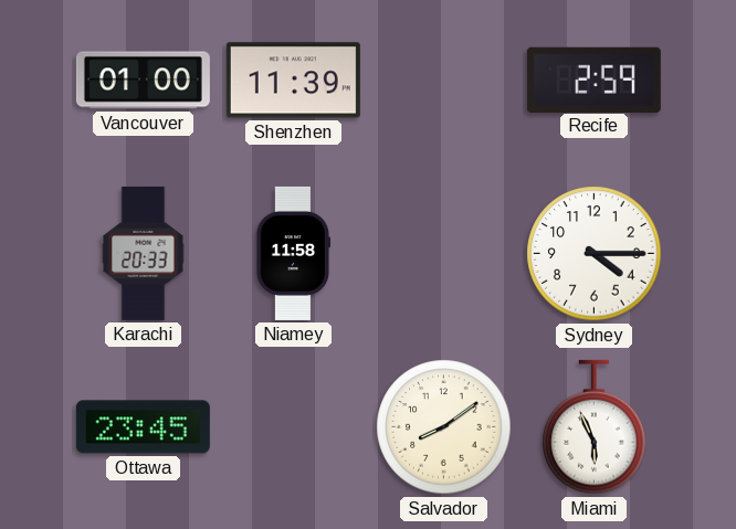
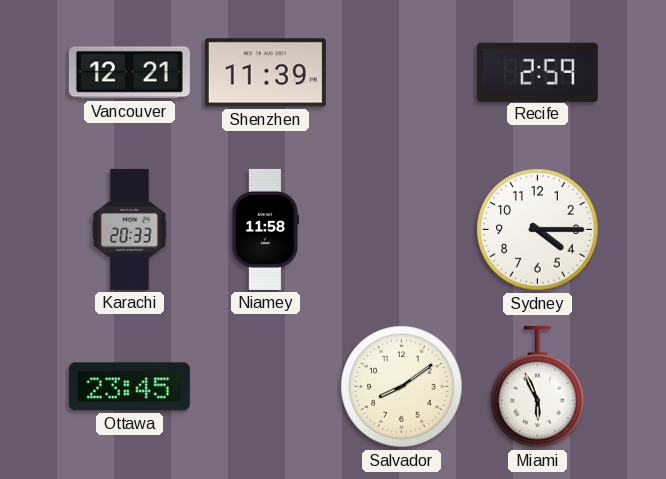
Vancouver: 01:00 -> 12:21
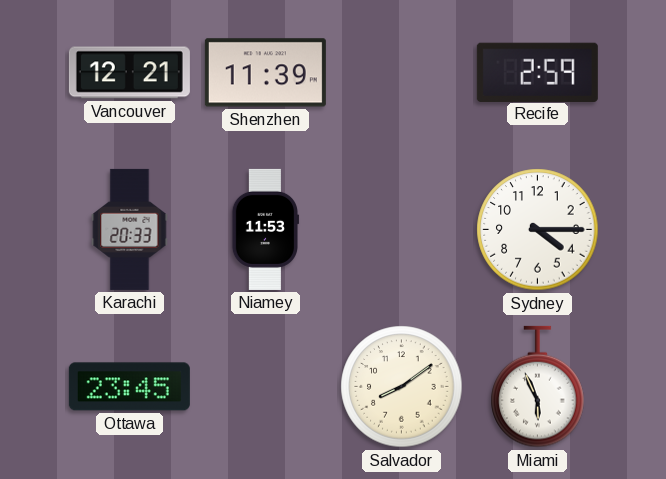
Niamey: 11:58 -> 11:53
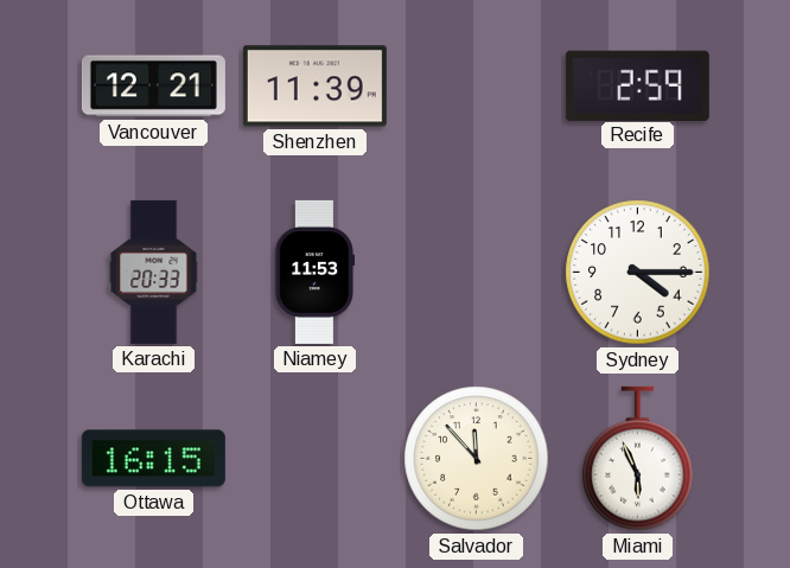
Ottawa: 23:45 -> 16:15
Salvador: 8:09 -> 11:53
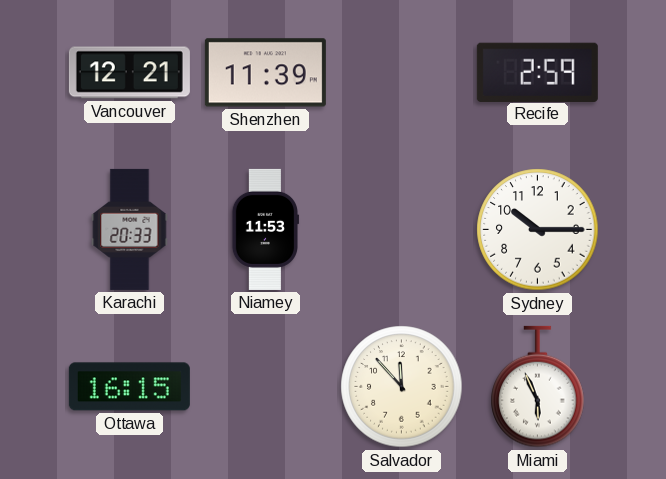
Sydney: 4:15 -> 10:15
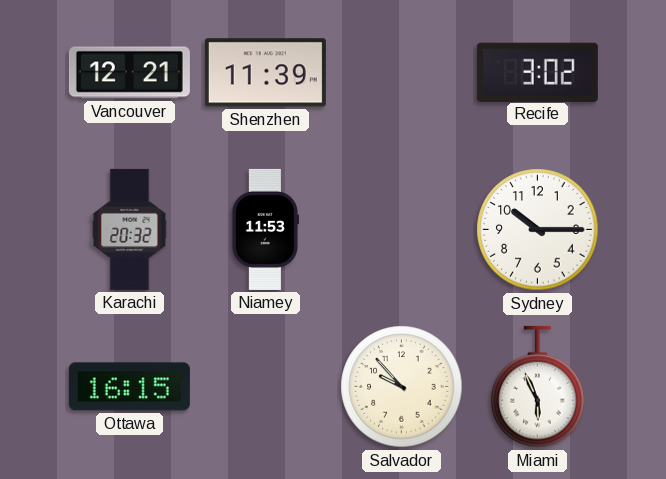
Recife: 2:59 -> 3:02
Karachi: 20:33 -> 20:32
Salvador: 11:53 -> 9:53
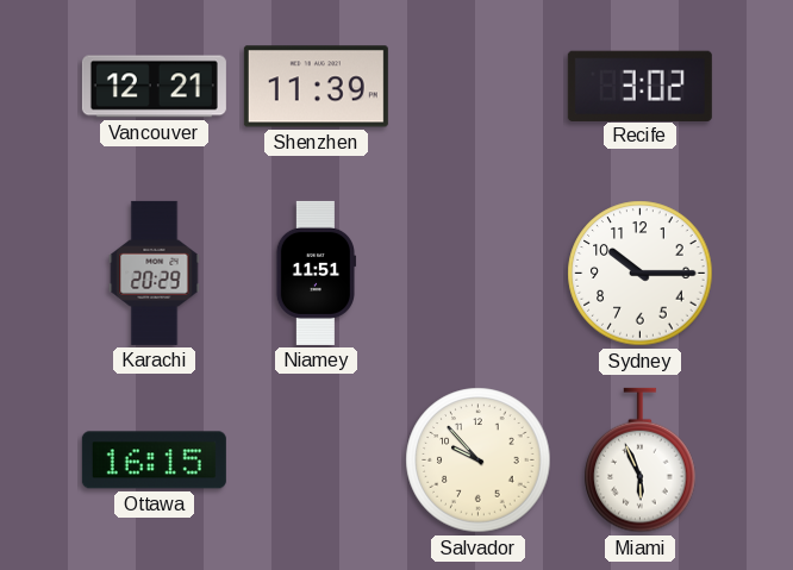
Karachi: 20:32 -> 20:29
Niamey: 11:53 -> 11:51
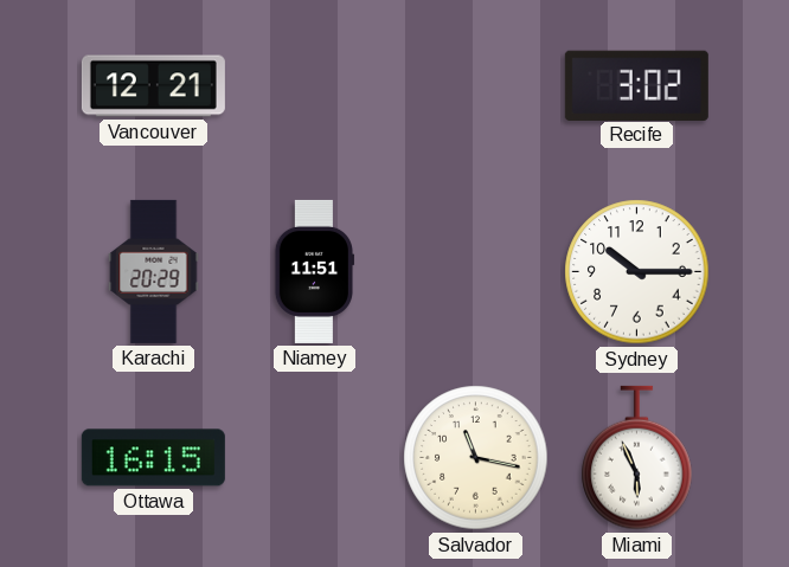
Shenzhen: 11:39 -> none
Salvador: 9:53 -> 11:17
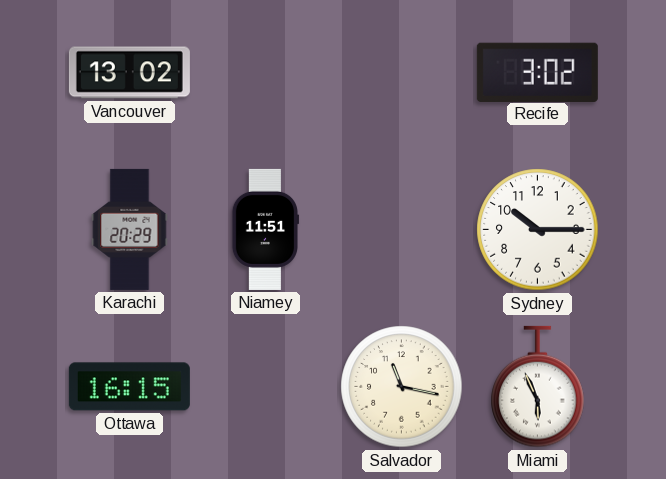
Vancouver: 12:21 -> 13:02
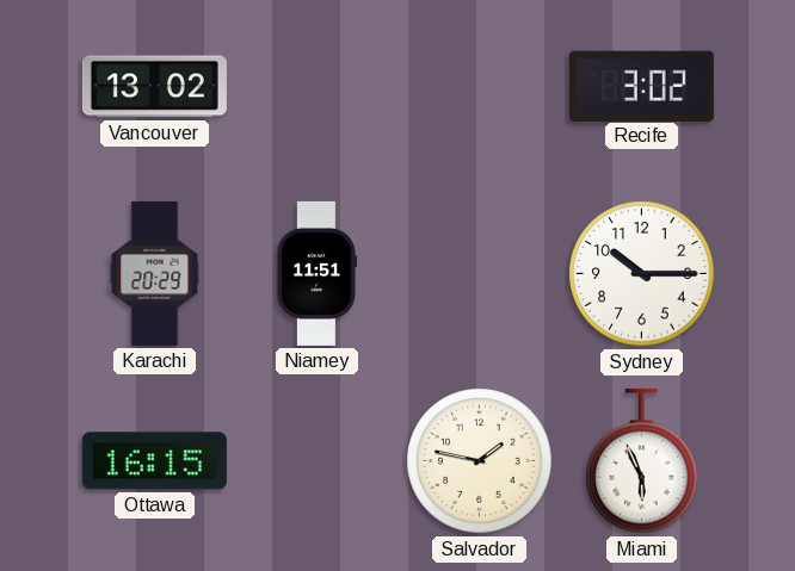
Salvador: 11:17 -> 1:47
